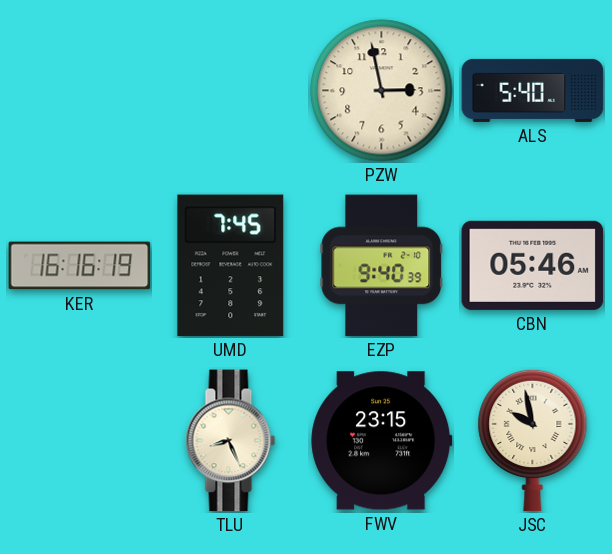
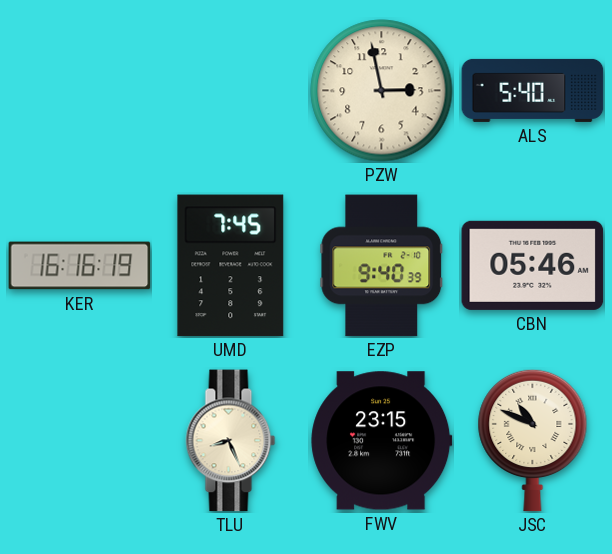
JSC: 9:58 -> 10:49
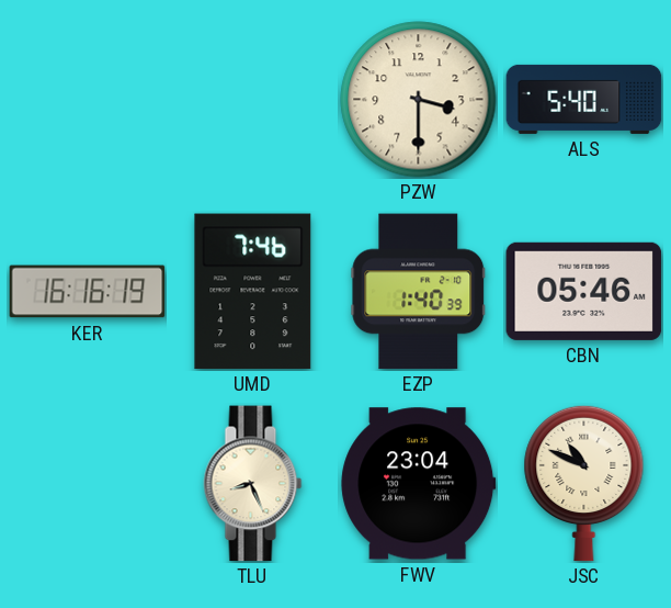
PZW: 2:58 -> 3:30
UMD: 7:45 -> 7:46
EZP: 9:40 -> 1:40
FWV: 23:15 -> 23:04
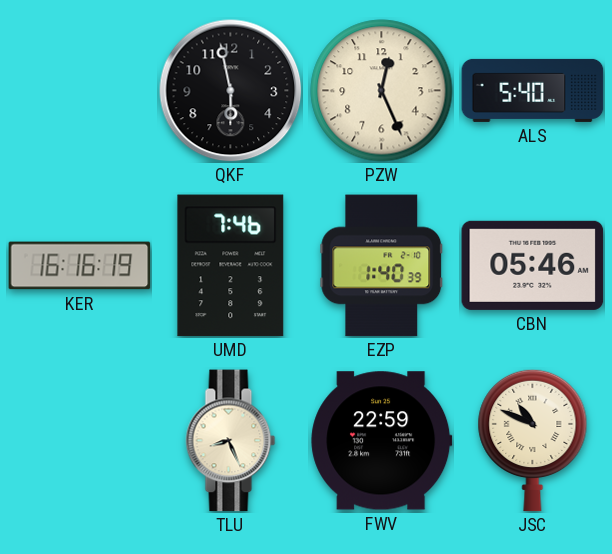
QKF: none -> 5:58
PZW: 3:30 -> 12:26
FWV: 23:04 -> 22:59
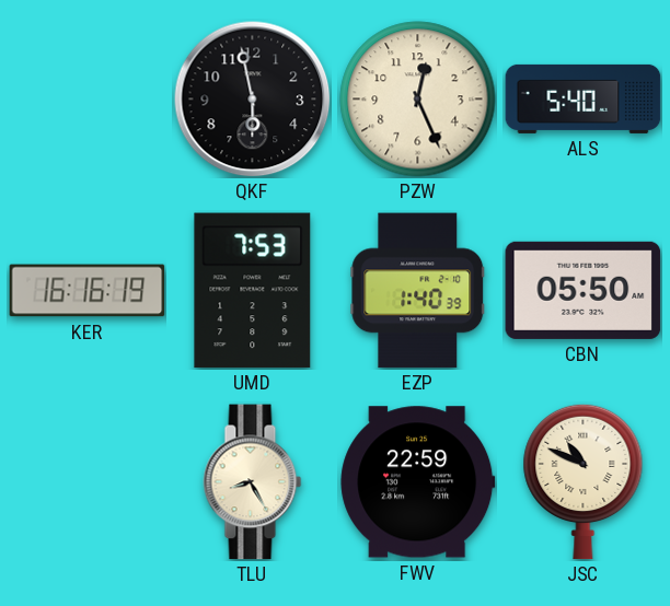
UMD: 7:46 -> 7:53
CBN: 05:46 -> 05:50
TLU: 8:26 -> 8:25
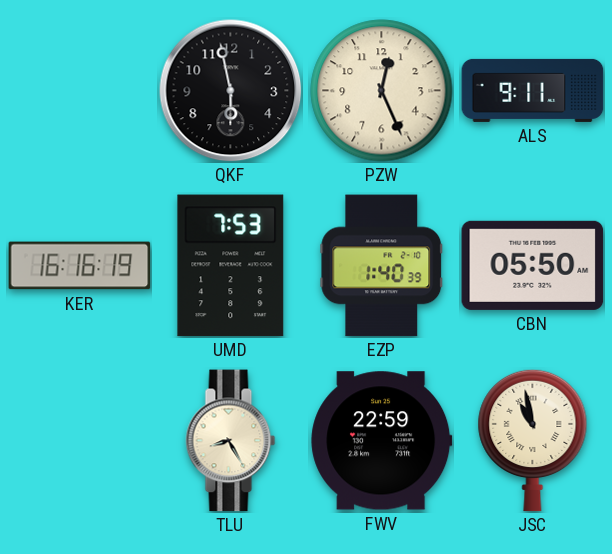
ALS: 5:40 -> 9:11
JSC: 10:49 -> 10:58
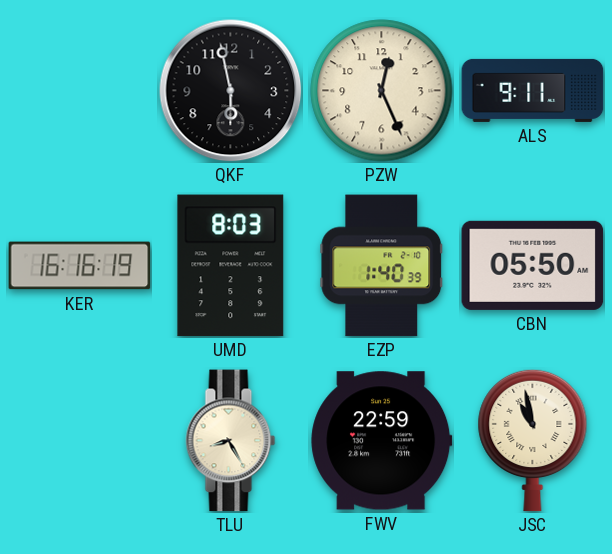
UMD: 7:53 -> 8:03
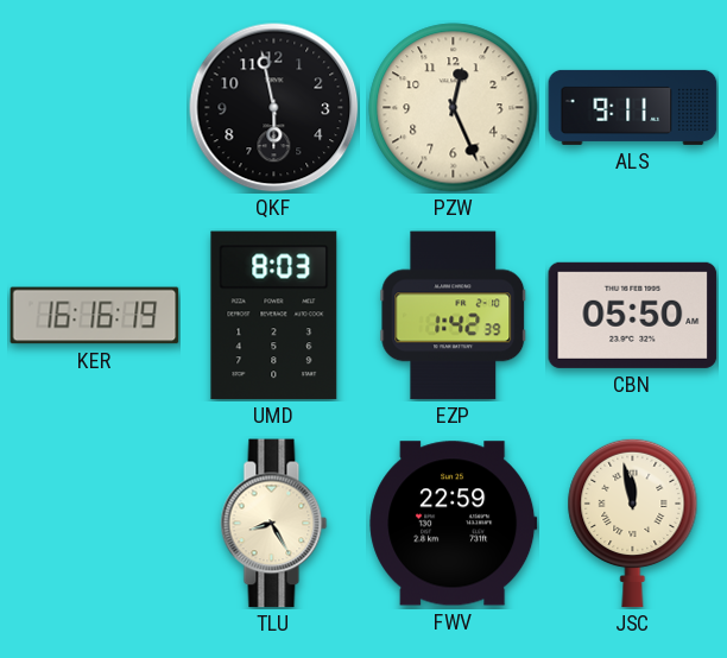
EZP: 1:40 -> 1:42
JSC: 10:58 -> 11:58
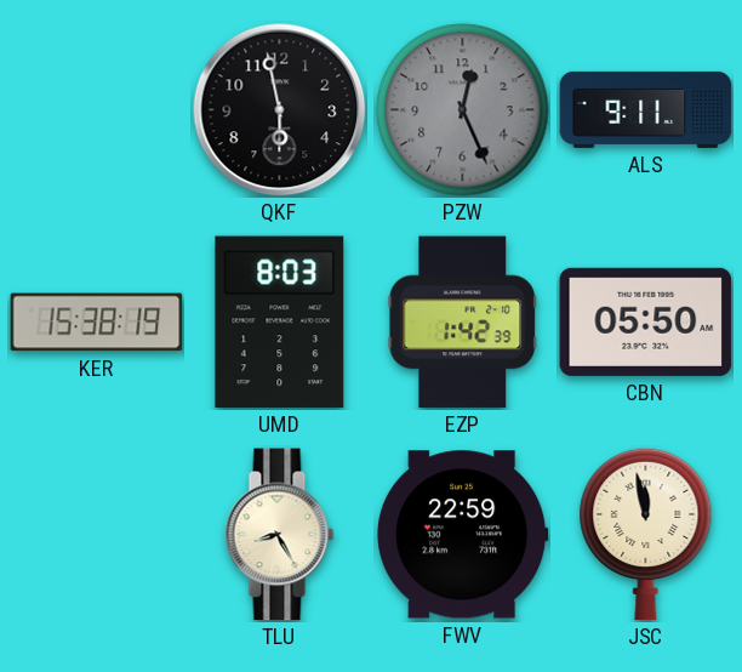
PZW dial: cream -> grey
KER: 16:16 -> 15:38
